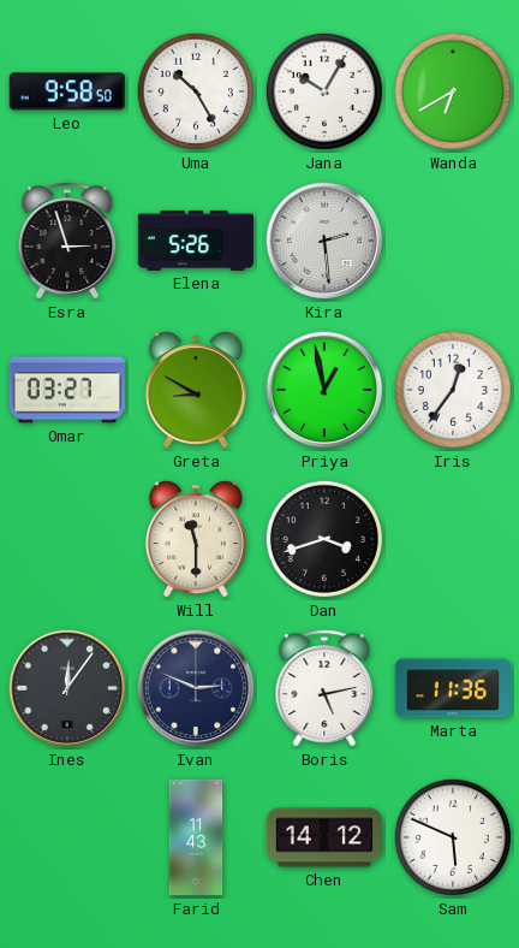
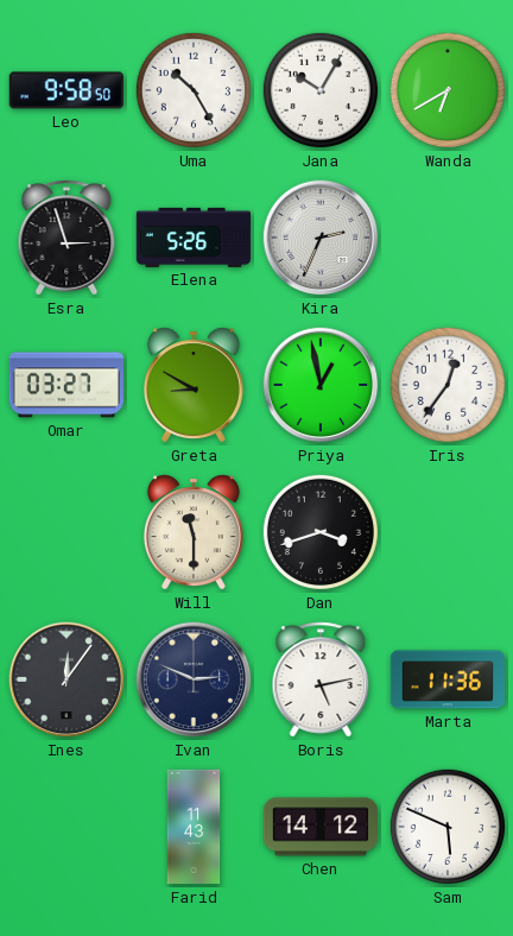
Kira: 2:29 -> 2:34
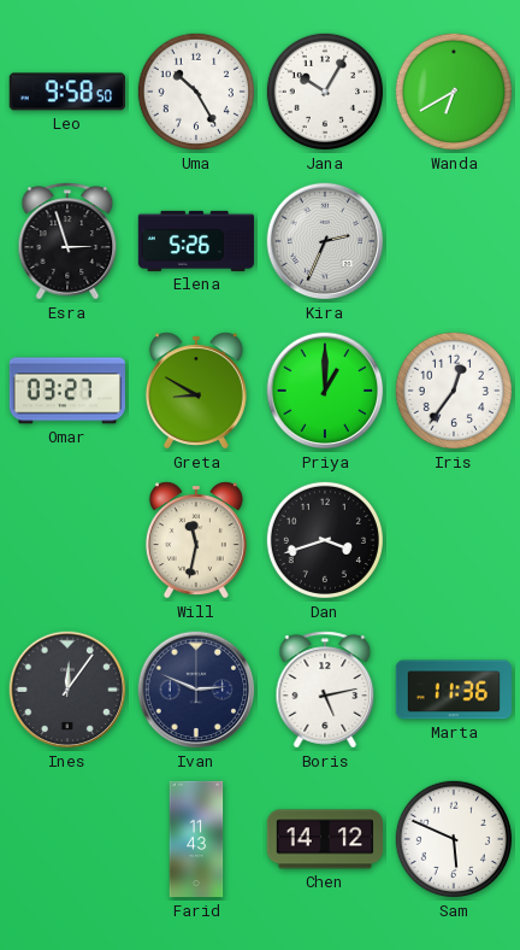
Priya: 12:58 -> 1:00
Will: 11:30 -> 11:32
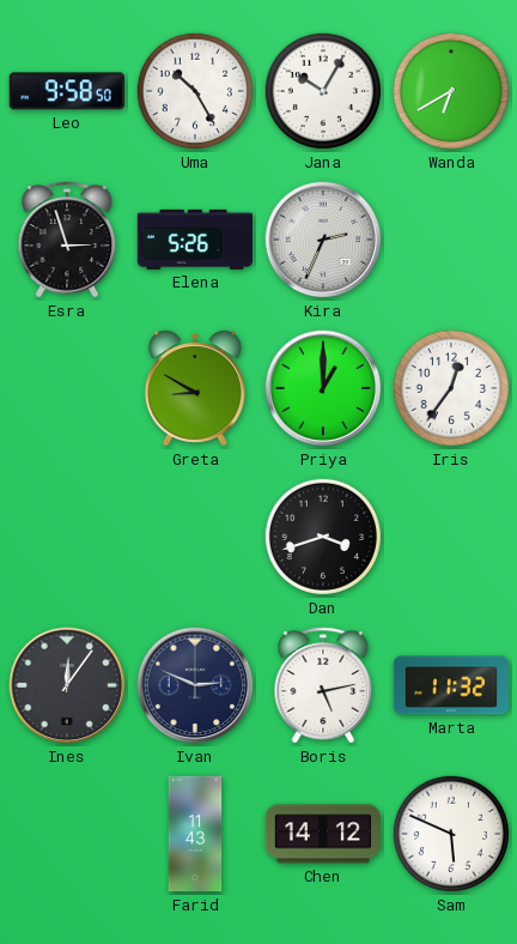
Omar: 03:27 -> none
Will: 11:32 -> none
Marta: 11:36 -> 11:32
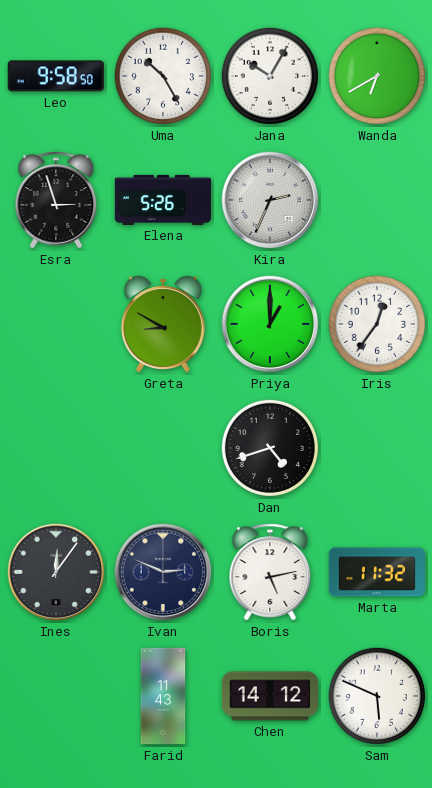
Dan: 3:42 -> 4:42
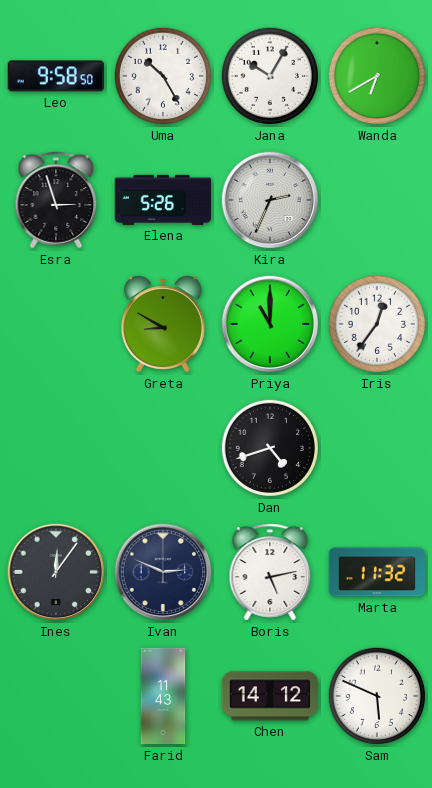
Priya: 1:00 -> 11:00
